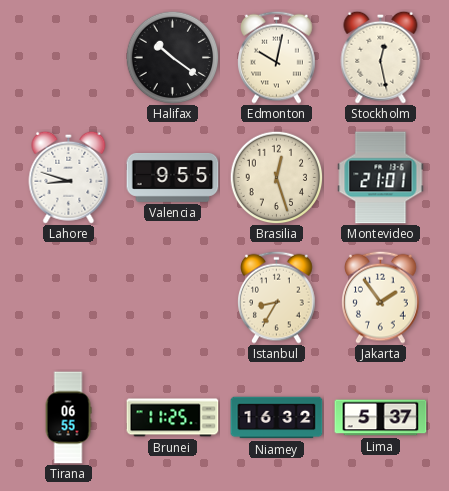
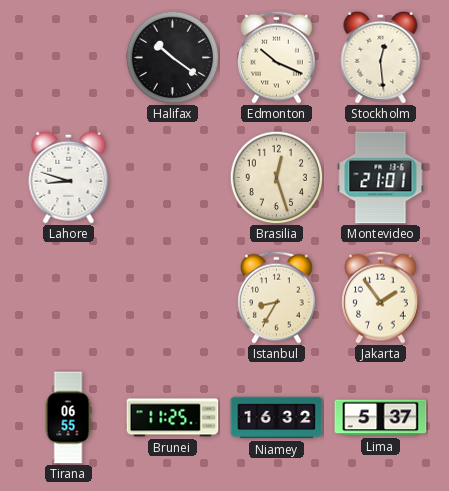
Edmonton: 10:02 -> 10:19
Stockholm: 12:28 -> 12:29
Valencia: 9:55 -> none
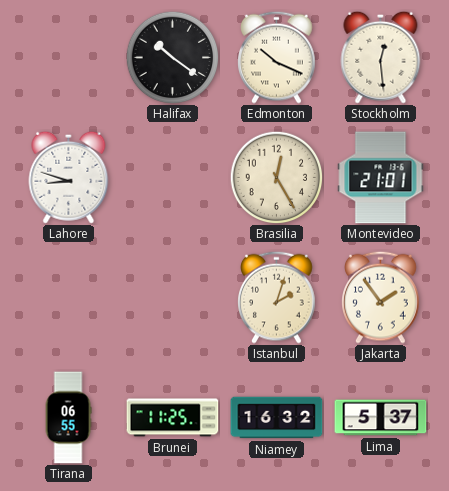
Brasilia: 12:27 -> 12:25
Istanbul: 8:35 -> 2:03
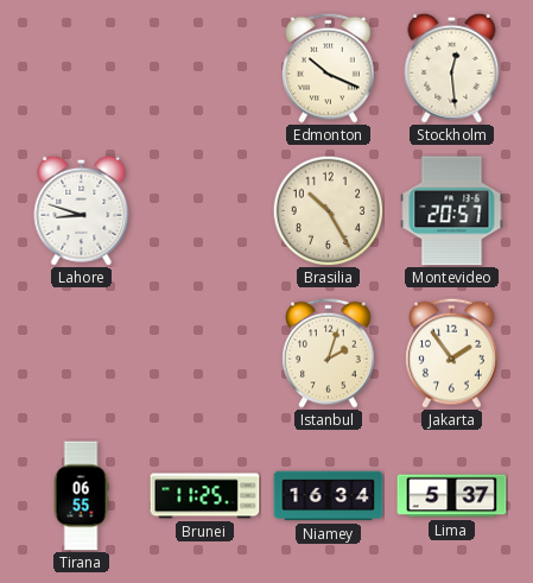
Halifax: 10:21 -> none
Brasilia: 12:25 -> 10:25
Montevideo: 21:01 -> 20:57
Niamey: 16:32 -> 16:34
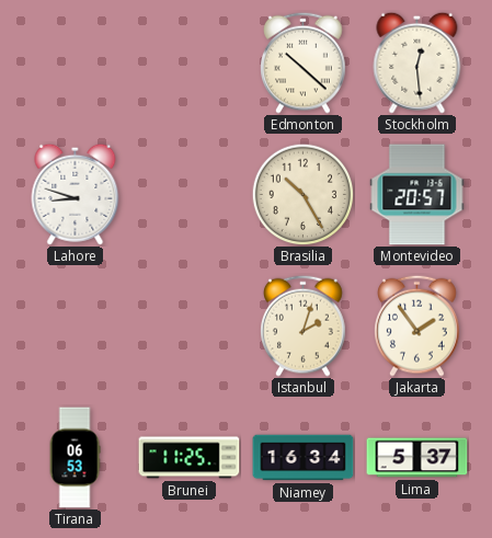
Edmonton: 10:19 -> 10:22
Tirana: 06:55 -> 06:53
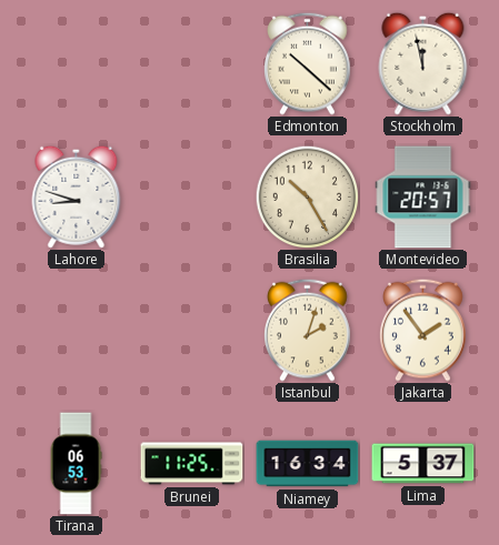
Stockholm: 12:29 -> 11:58
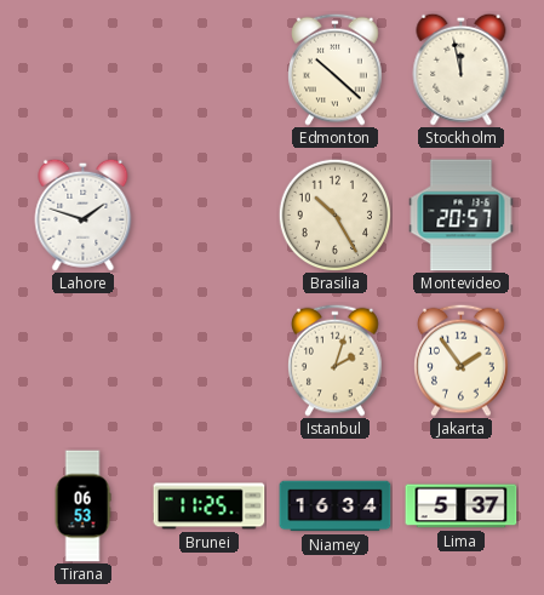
Lahore: 8:48 -> 1:48
